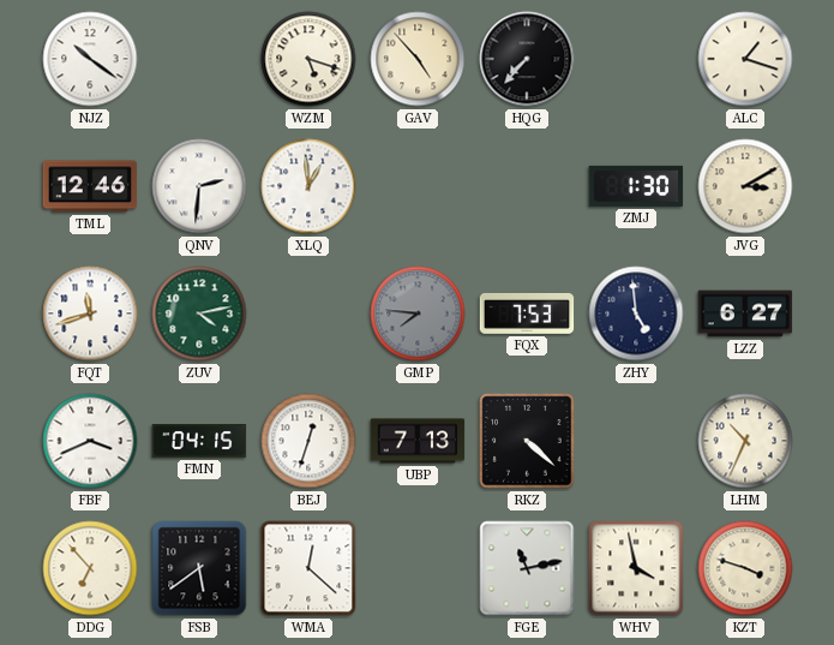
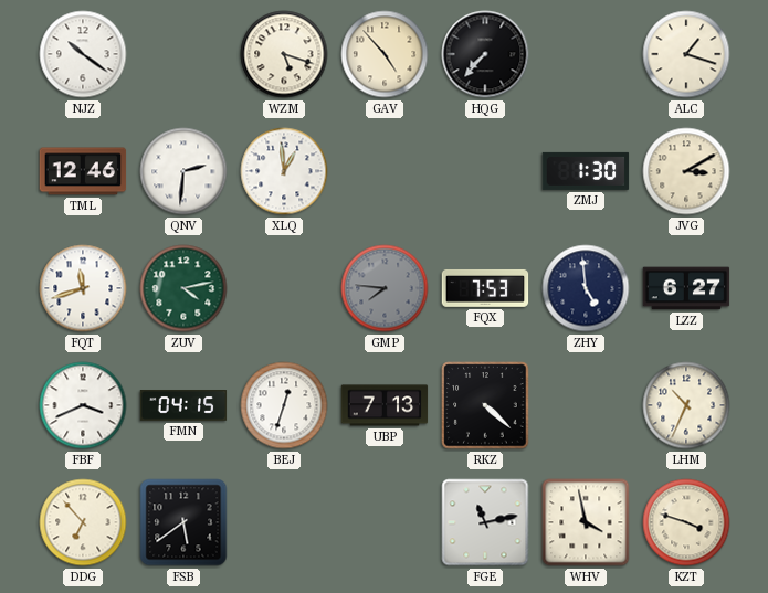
WMA: 12:22 -> none
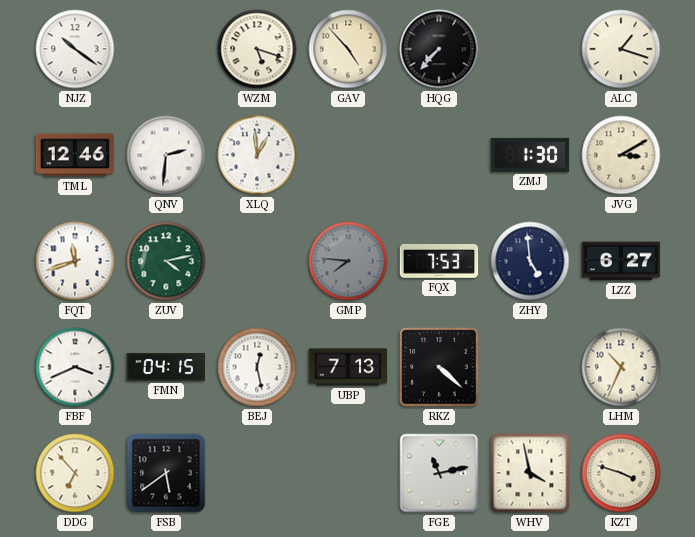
BEJ: 12:33 -> 12:28
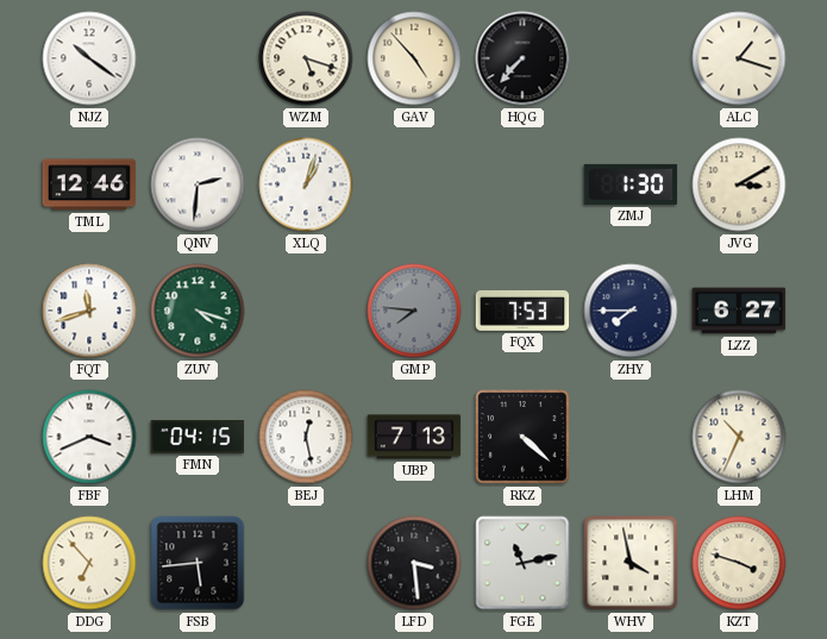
XLQ: 12:59 -> 1:03
ZUV: 4:13 -> 4:18
ZHY: 4:59 -> 7:45
FSB: 5:39 -> 5:44
LFD: none -> 3:29
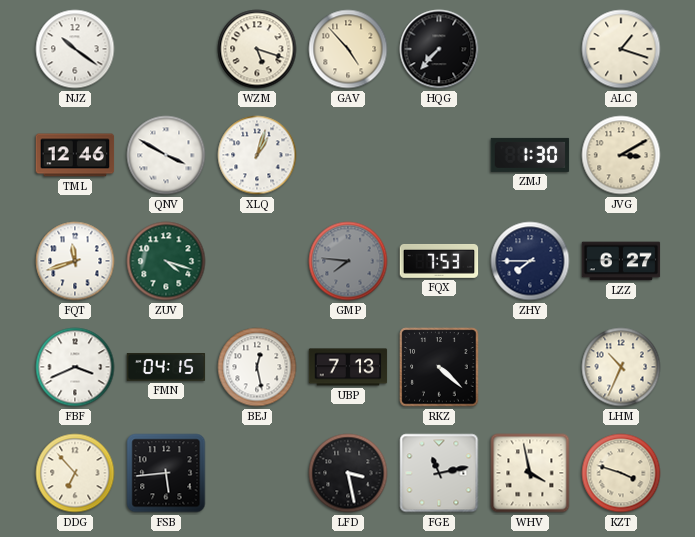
QNV: 2:31 -> 3:50
LFD: 3:29 -> 3:28
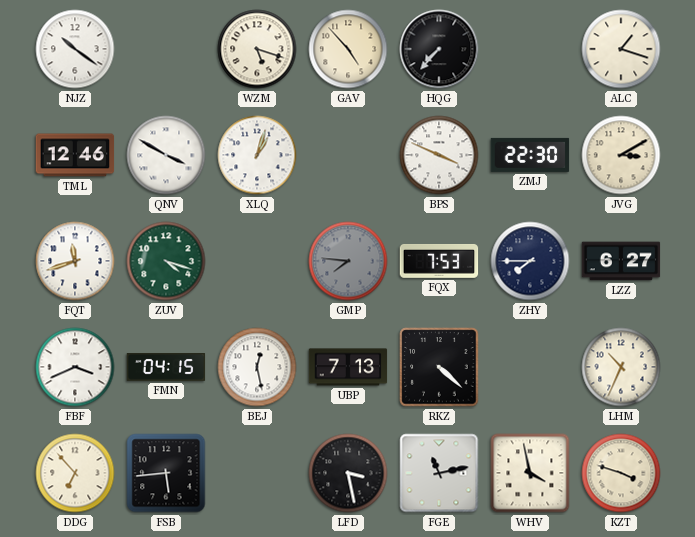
BPS: none -> 3:49
ZMJ: 1:30 -> 22:30
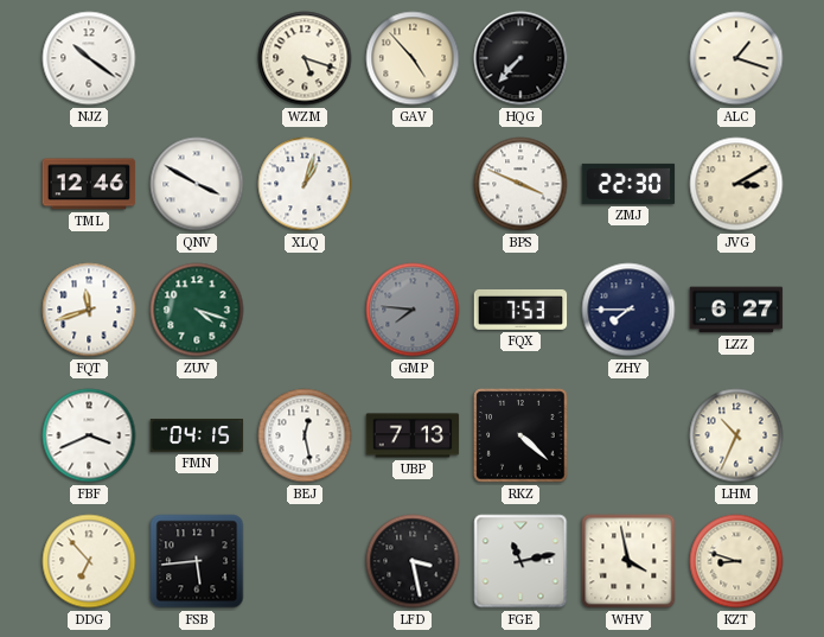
KZT: 3:48 -> 8:48
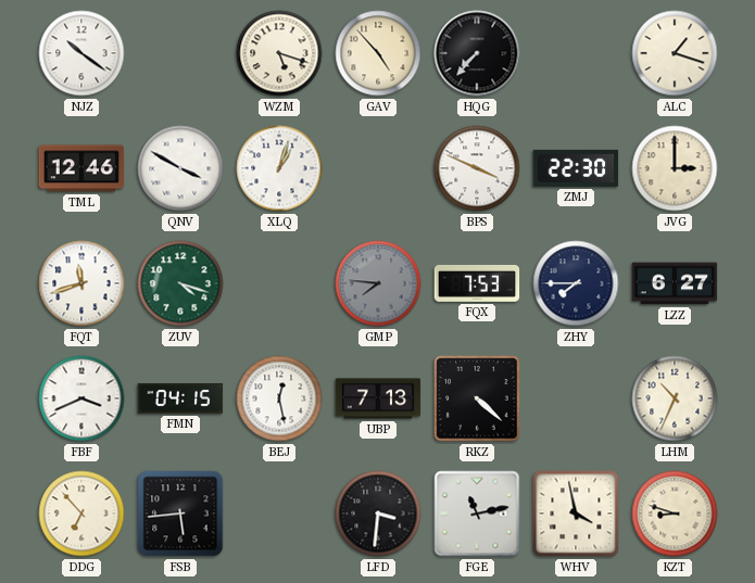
JVG: 3:10 -> 3:00
LFD: 3:28 -> 3:31
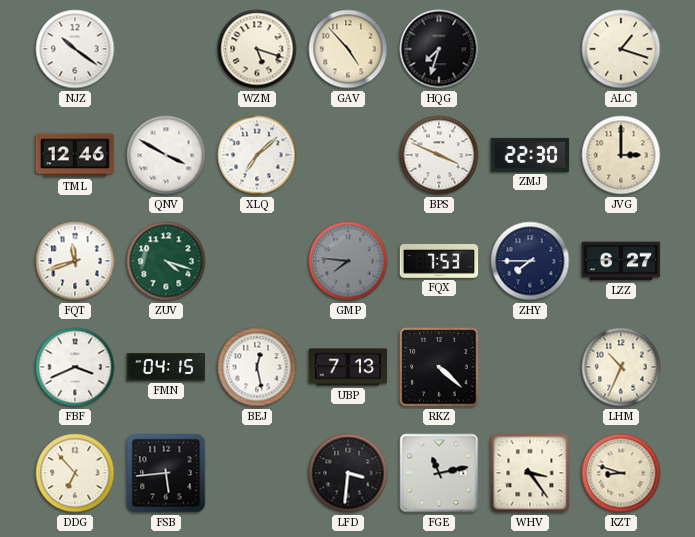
HQG: 7:37 -> 7:33
XLQ: 1:03 -> 7:08
WHV: 3:58 -> 3:24
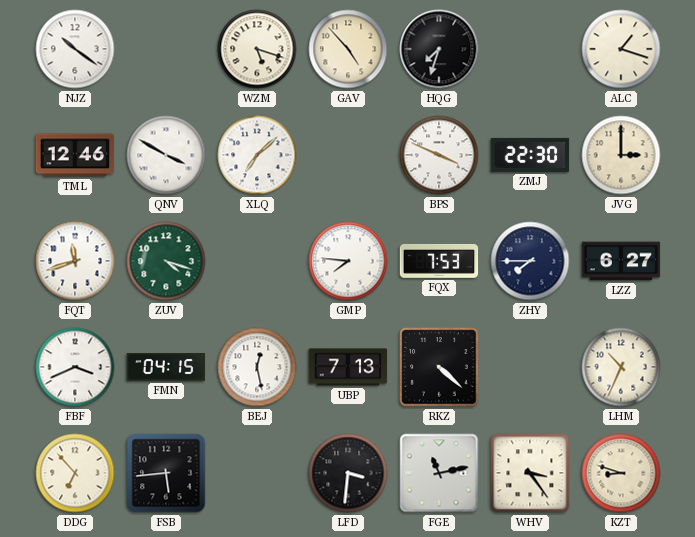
GMP dial: grey -> white
